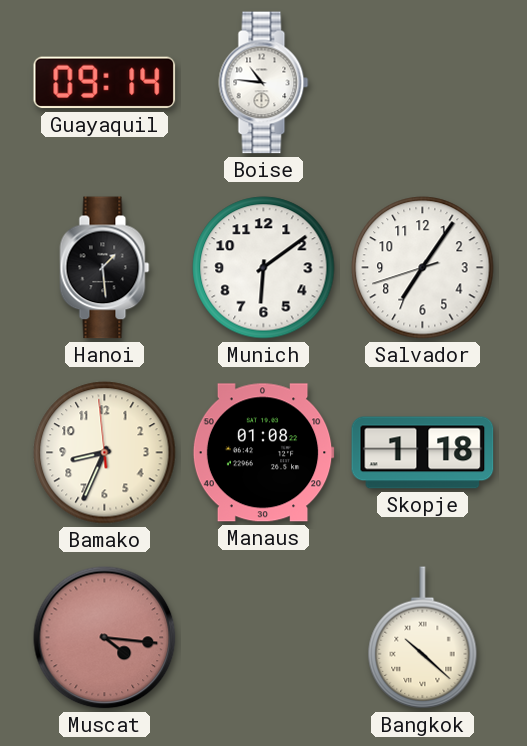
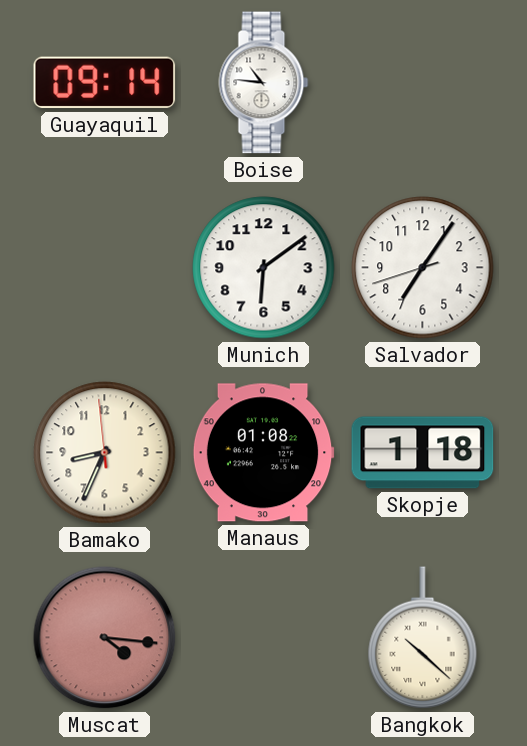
Hanoi: 1:29 -> none
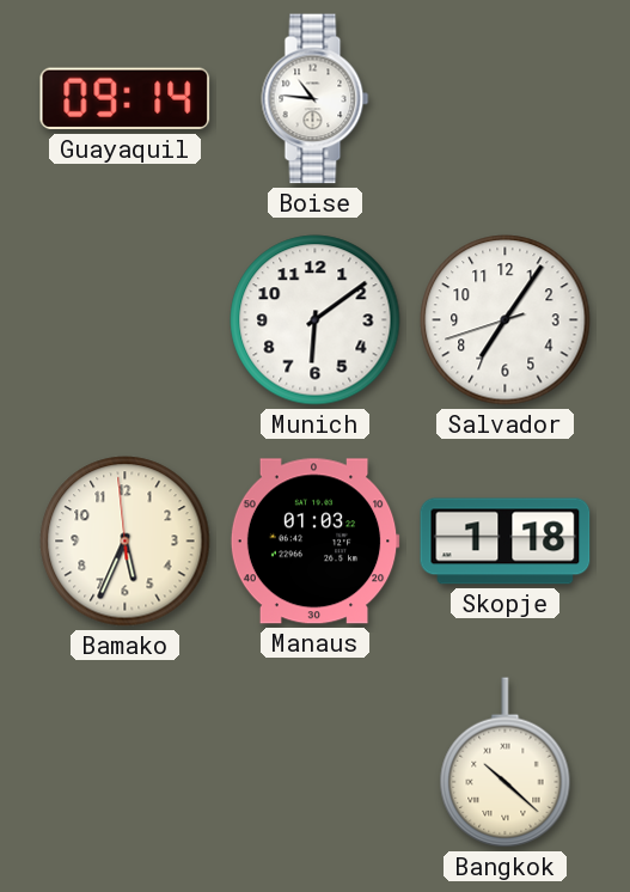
Bamako: 8:33 -> 5:33
Manaus: 01:08 -> 01:03
Muscat: 4:16 -> none
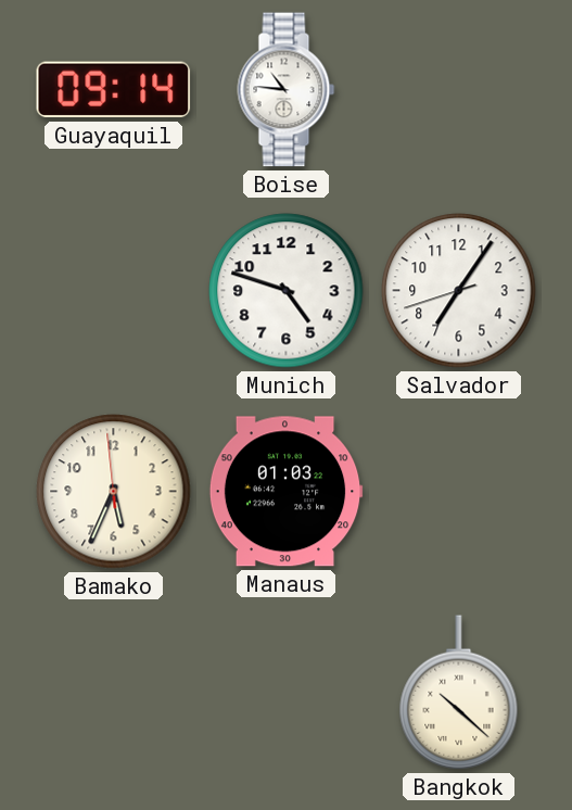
Munich: 6:09 -> 4:48
Skopje: 1:18 -> none
